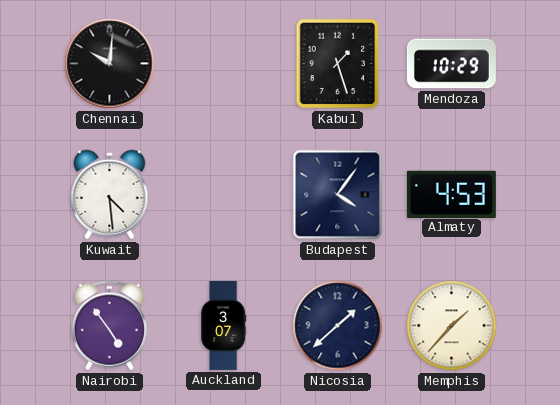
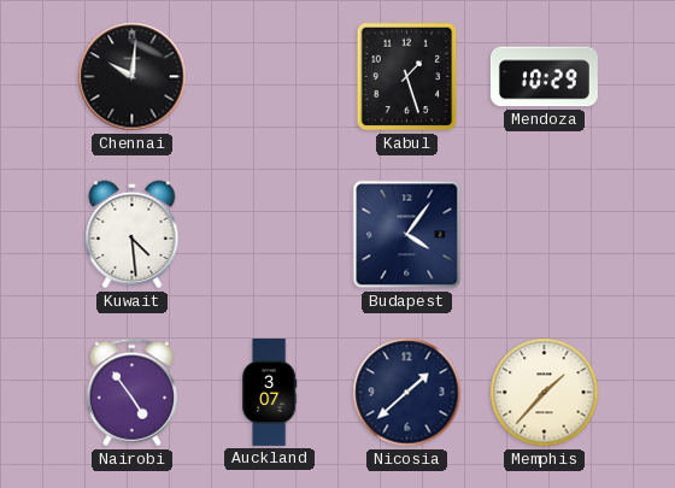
Almaty: 4:53 -> none
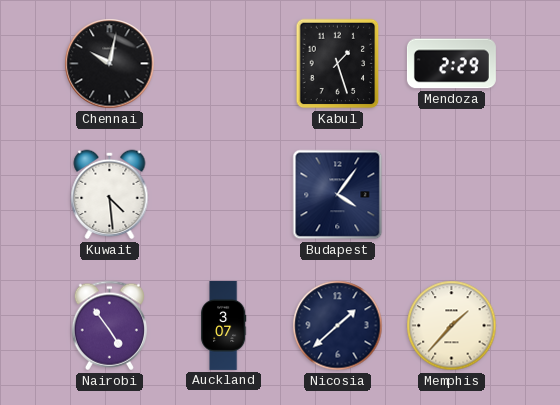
Chennai: 10:01 -> 10:02
Mendoza: 10:29 -> 2:29
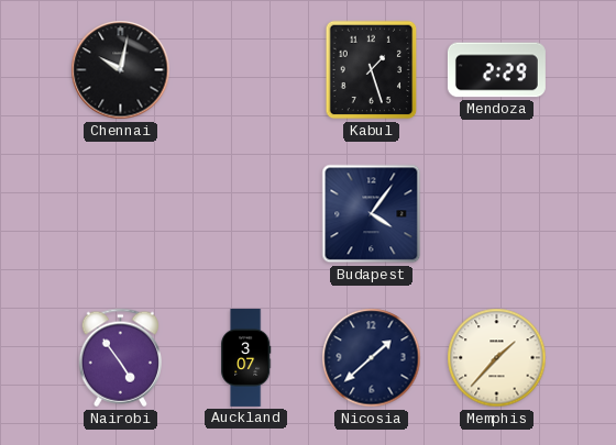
Kuwait: 4:29 -> none
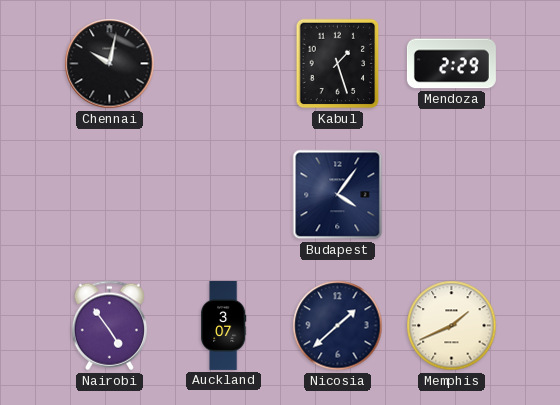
Memphis: 1:37 -> 1:41
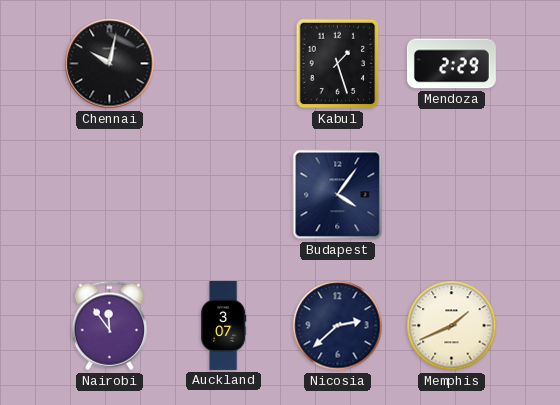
Nairobi: 4:54 -> 11:54
Nicosia: 1:38 -> 2:38
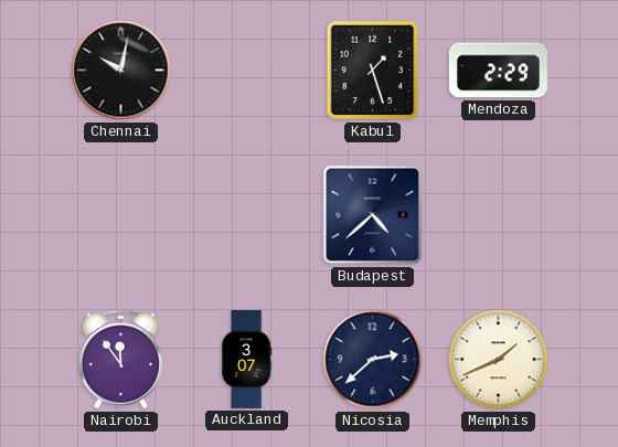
Budapest: 4:06 -> 4:38
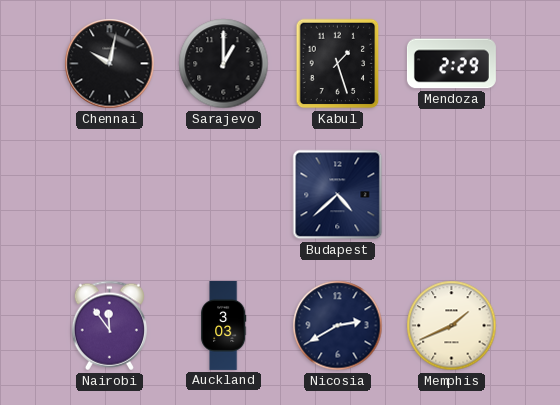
Sarajevo: none -> 1:00
Auckland: 3:07 -> 3:03
Nicosia: 2:38 -> 2:40
